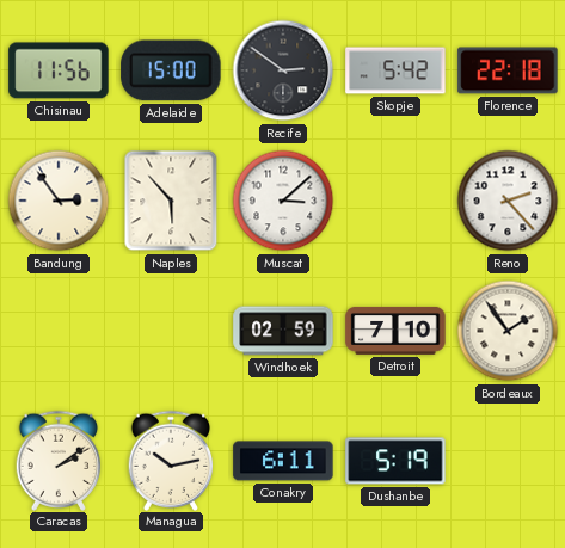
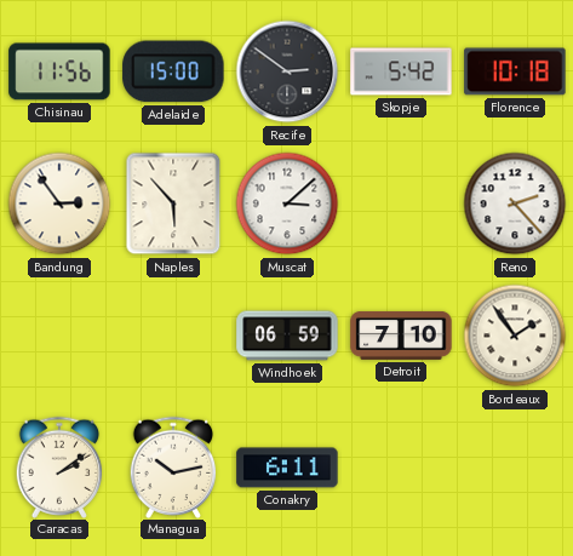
Florence: 22:18 -> 10:18
Windhoek: 02:59 -> 06:59
Dushanbe: 5:19 -> none
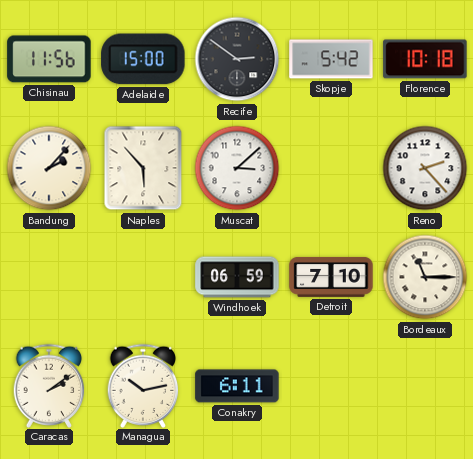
Bandung: 2:54 -> 2:07
Bordeaux: 1:54 -> 11:15
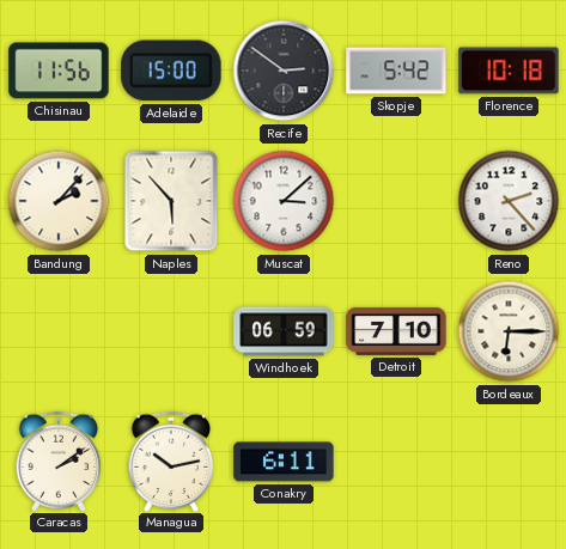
Bordeaux: 11:15 -> 6:15
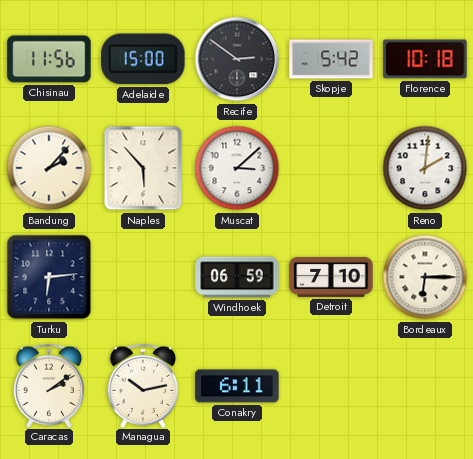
Reno: 2:23 -> 2:01
Turku: none -> 6:14
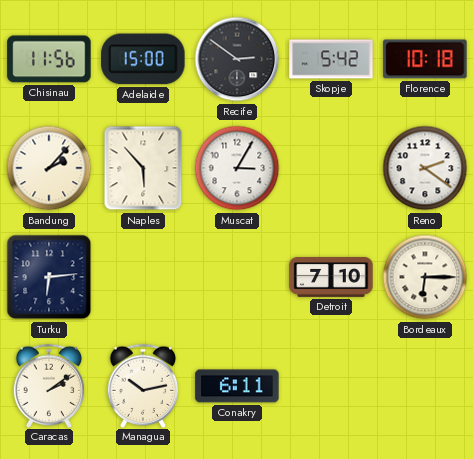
Muscat: 3:08 -> 3:05
Reno: 2:01 -> 2:21
Windhoek: 06:59 -> none
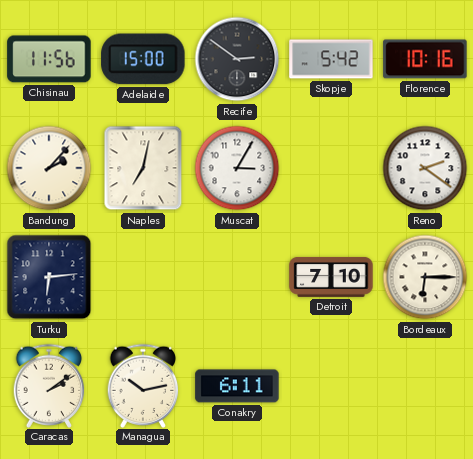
Florence: 10:18 -> 10:16
Naples: 5:53 -> 7:02
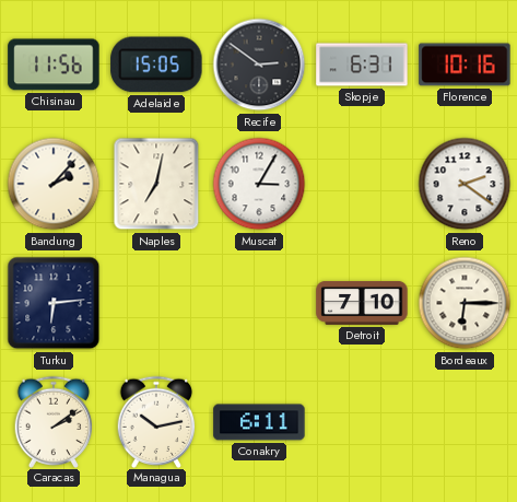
Adelaide: 15:00 -> 15:05
Skopje: 5:42 -> 6:31
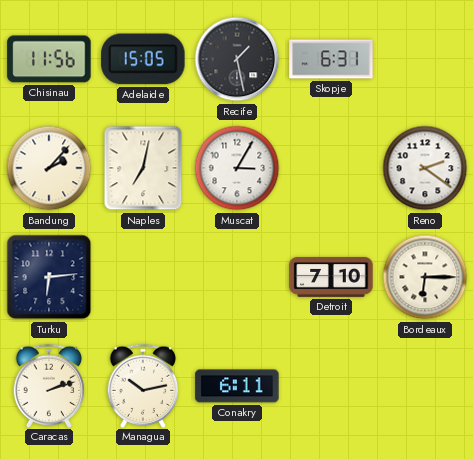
Recife: 2:51 -> 1:28
Florence: 10:16 -> none
Caracas: 2:09 -> 2:12
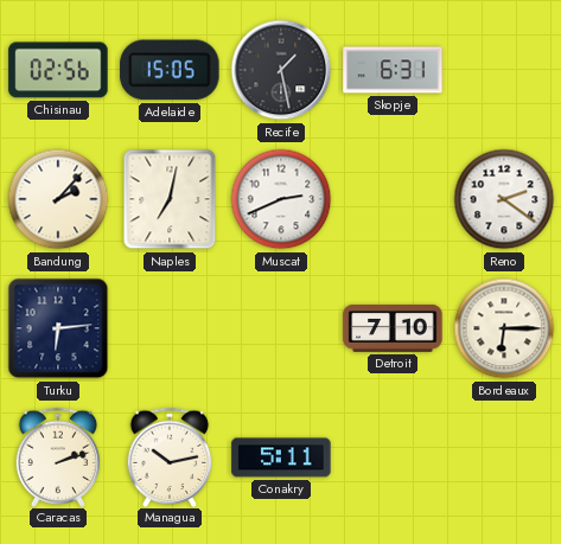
Chisinau: 11:56 -> 02:56
Muscat: 3:05 -> 2:41
Conakry: 6:11 -> 5:11
